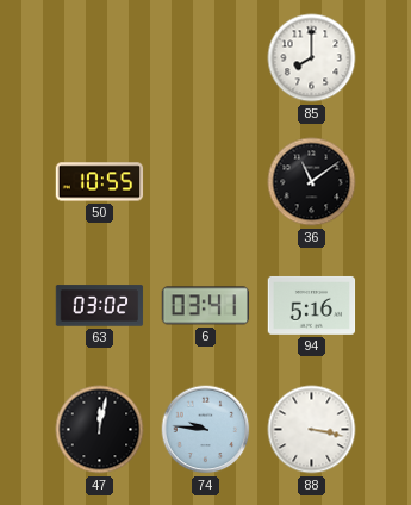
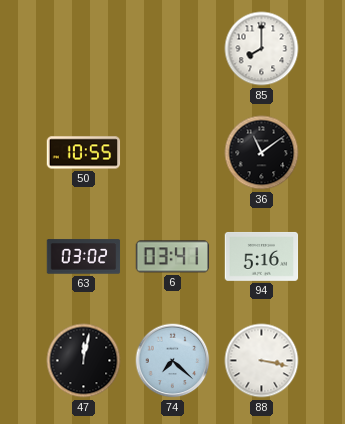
74: 9:46 -> 7:22
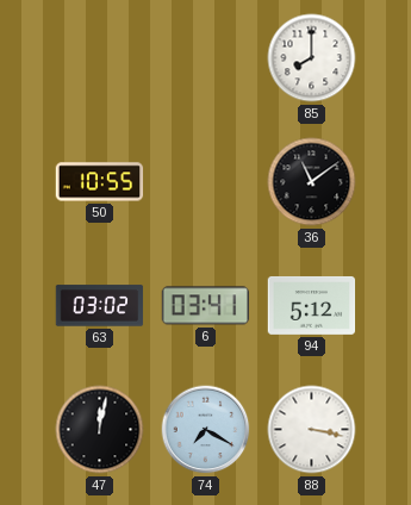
94: 5:16 -> 5:12
74: 7:22 -> 7:20
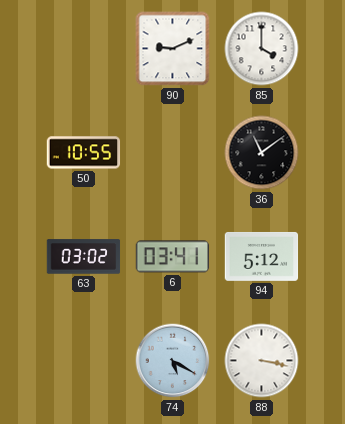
90: none -> 9:11
85: 8:00 -> 4:00
47: 12:02 -> none
74: 7:20 -> 5:20
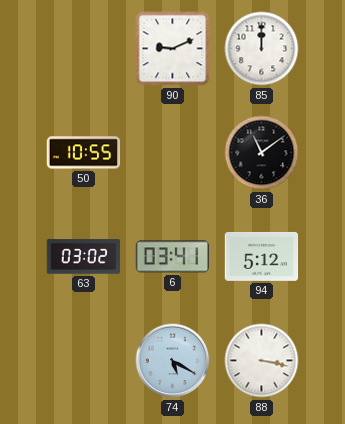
85: 4:00 -> 12:00
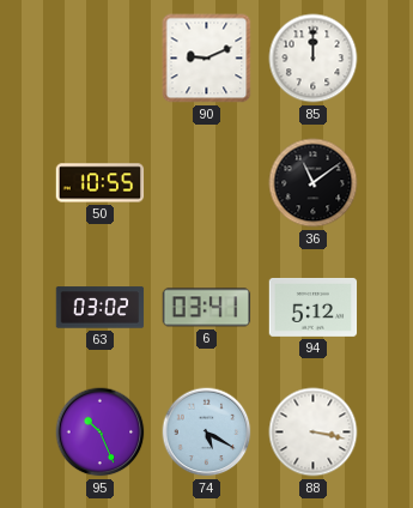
95: none -> 10:26
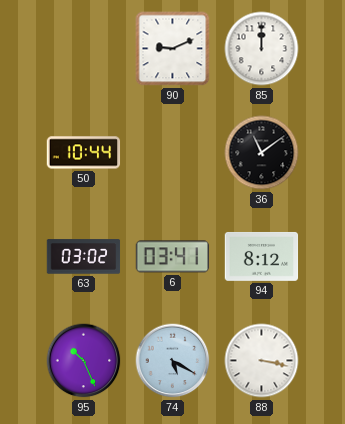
50: 10:55 -> 10:44
94: 5:12 -> 8:12
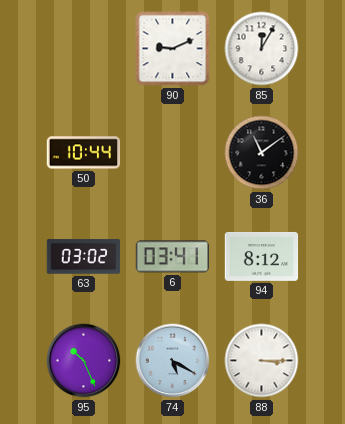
85: 12:00 -> 12:05
88: 3:17 -> 3:15
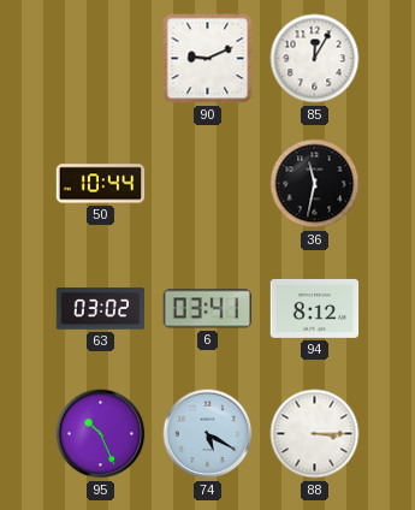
36: 11:09 -> 11:32
